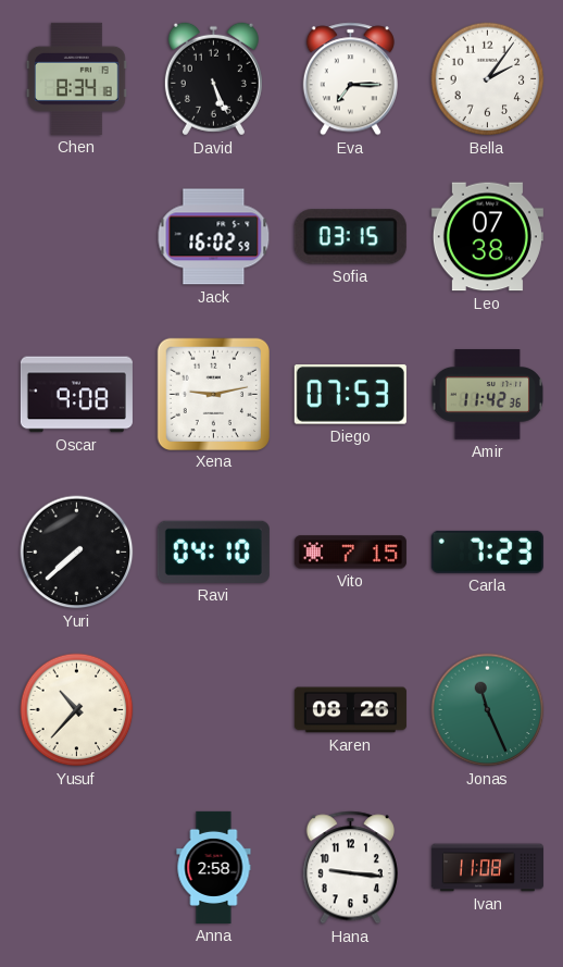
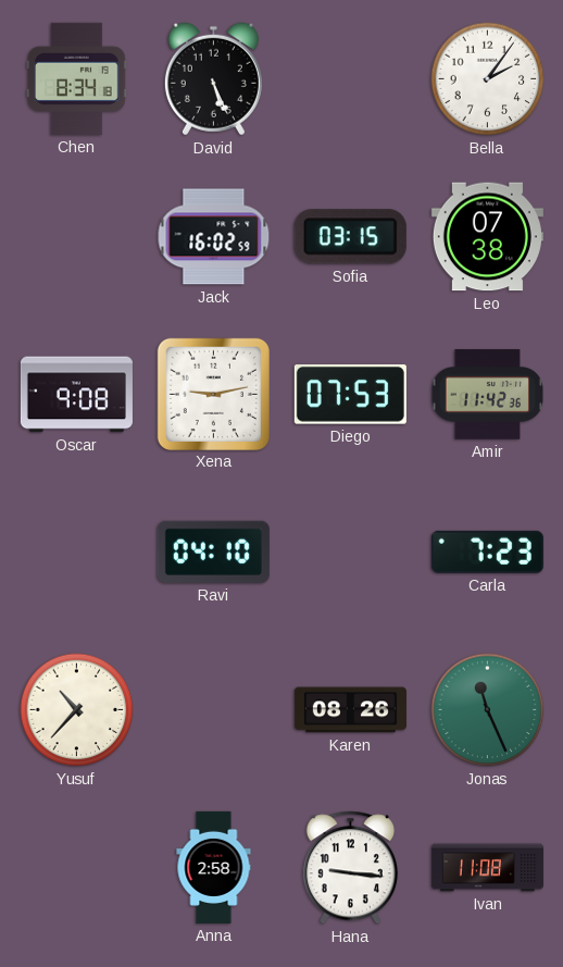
Eva: 7:15 -> none
Yuri: 7:38 -> none
Vito: 7:15 -> none
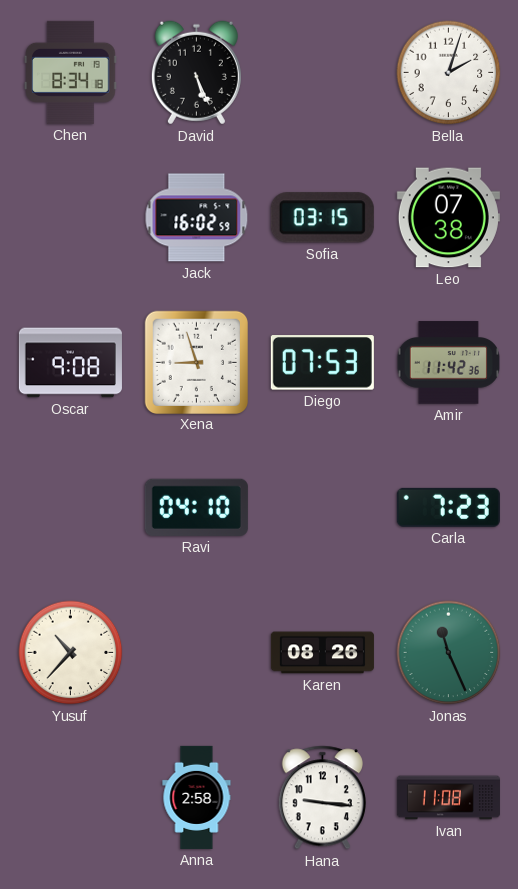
Bella: 2:06 -> 2:03
Xena: 9:13 -> 8:57
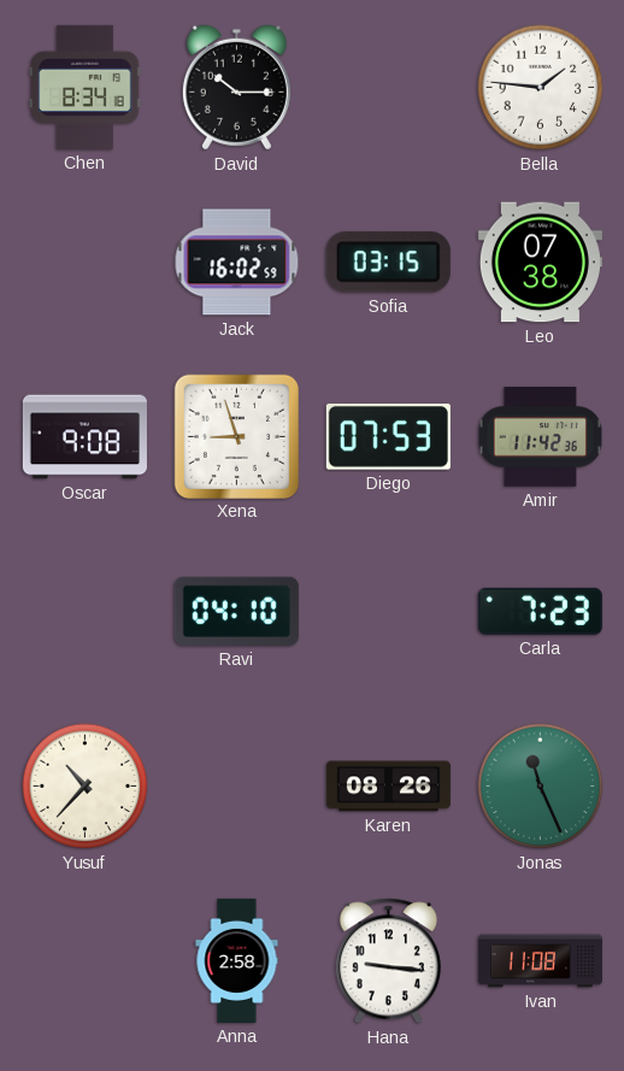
David: 5:26 -> 10:15
Bella: 2:03 -> 1:46
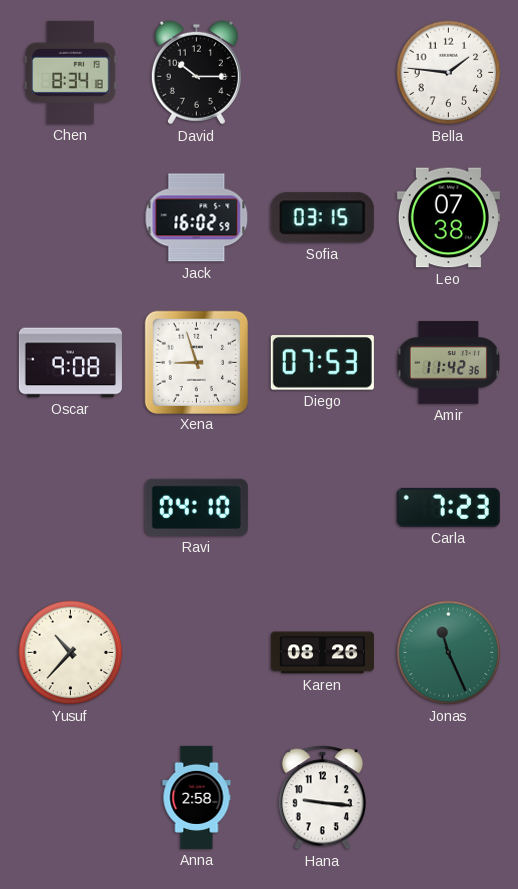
Ivan: 11:08 -> none
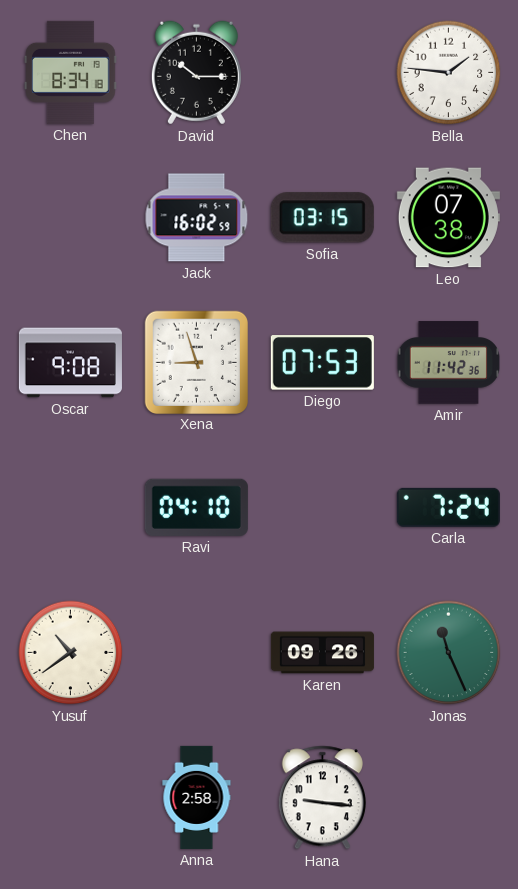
Carla: 7:23 -> 7:24
Yusuf: 10:37 -> 10:39
Karen: 08:26 -> 09:26
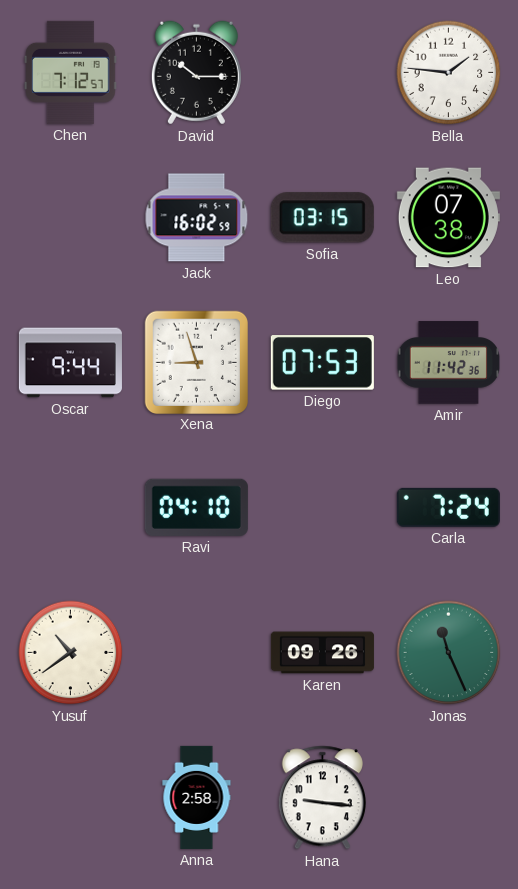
Chen: 8:34 -> 7:12
Oscar: 9:08 -> 9:44
